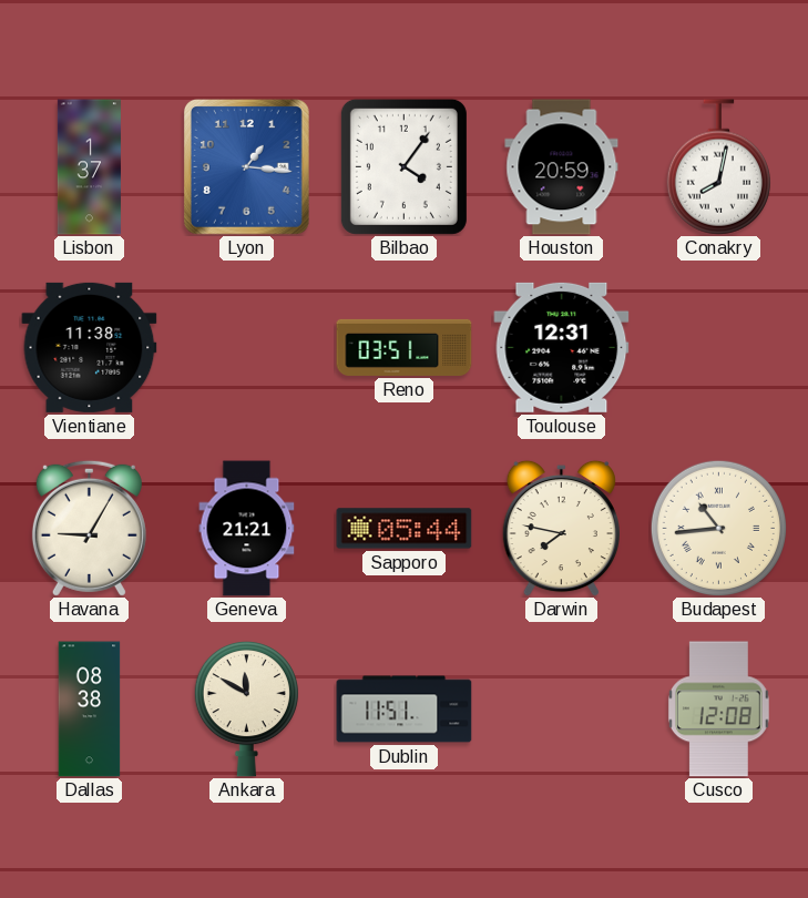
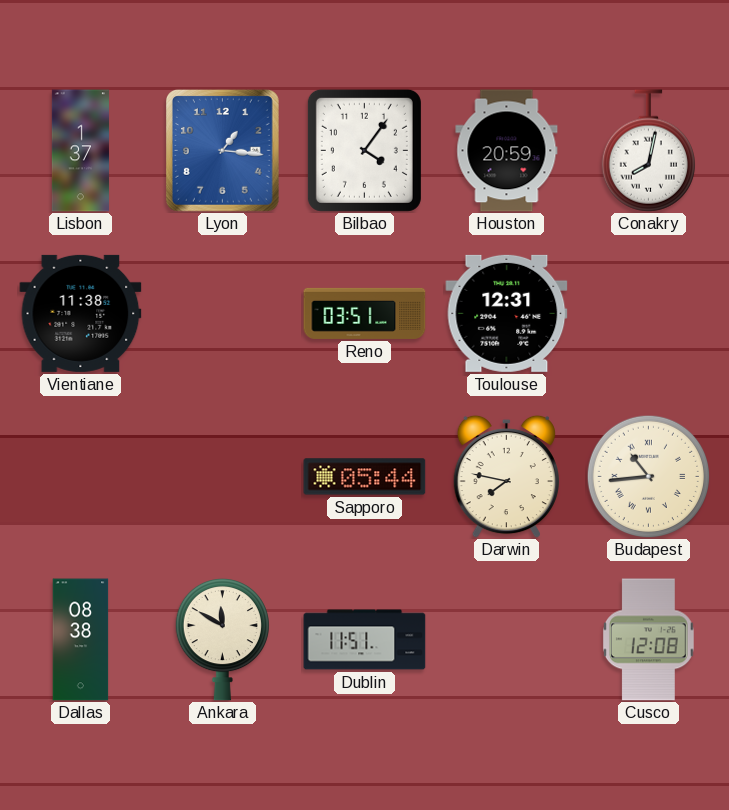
Havana: 9:05 -> none
Geneva: 21:21 -> none
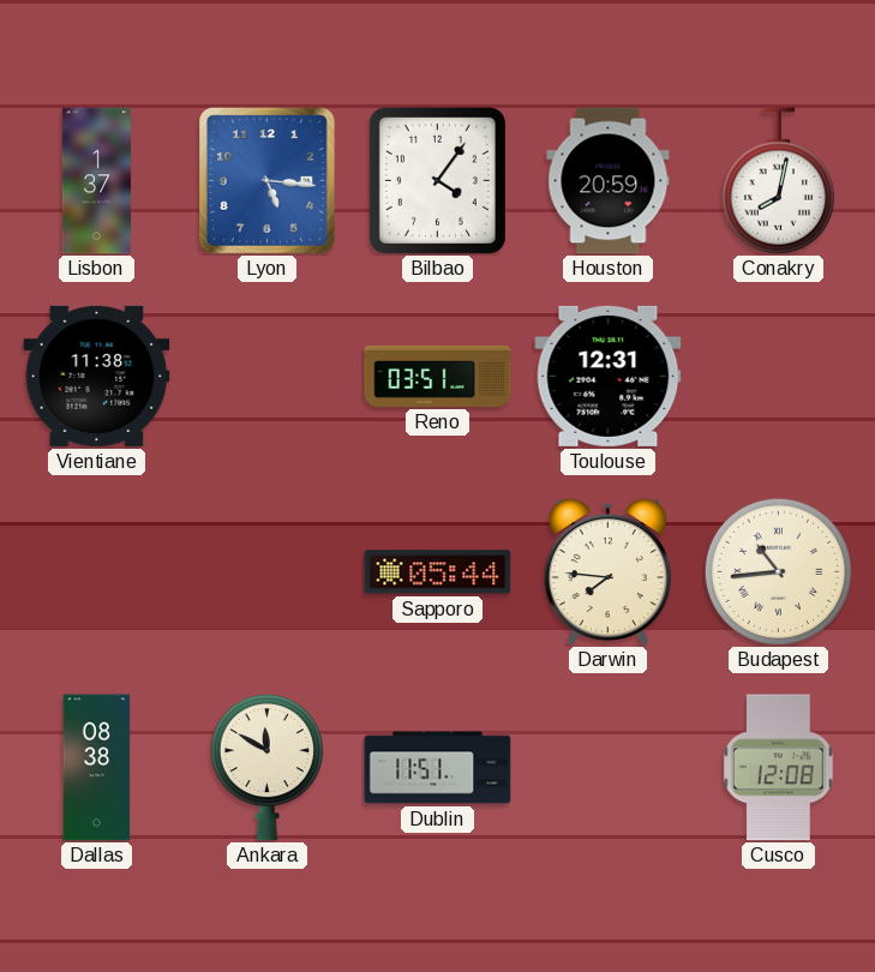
Lyon: 1:16 -> 5:16
Darwin: 7:47 -> 7:46
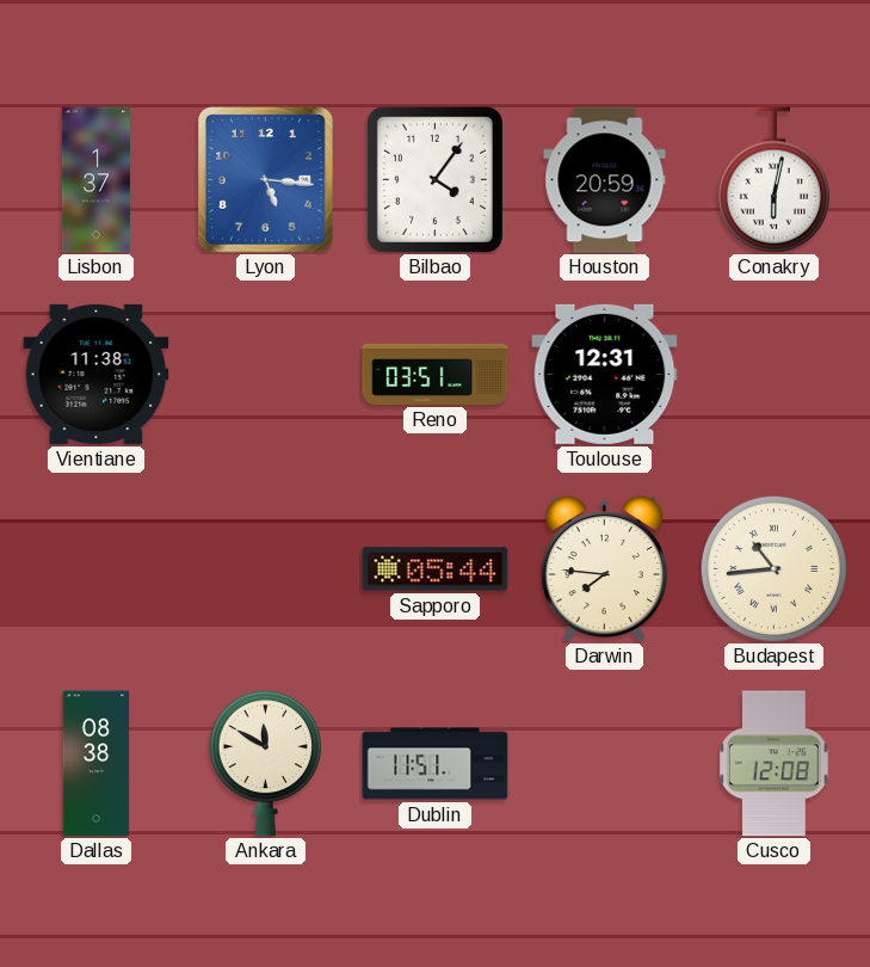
Conakry: 8:02 -> 6:02
